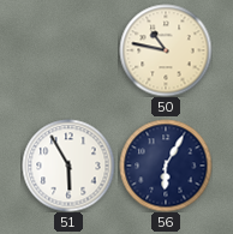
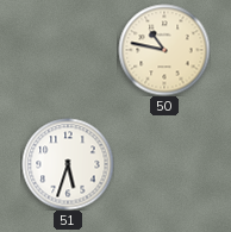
51: 5:55 -> 5:33
56: 6:05 -> none
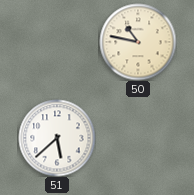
51: 5:33 -> 5:38
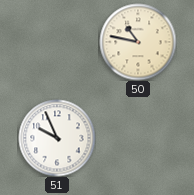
51: 5:38 -> 9:56
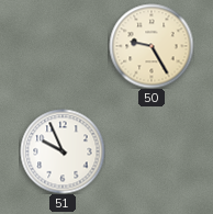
50: 10:47 -> 9:25
